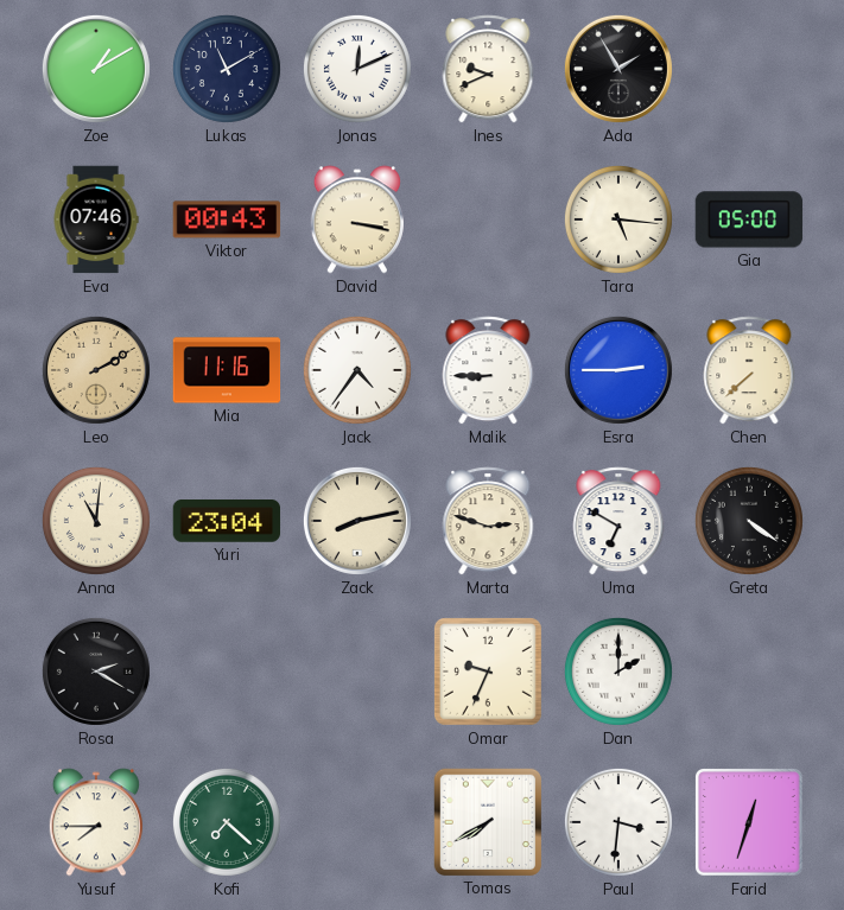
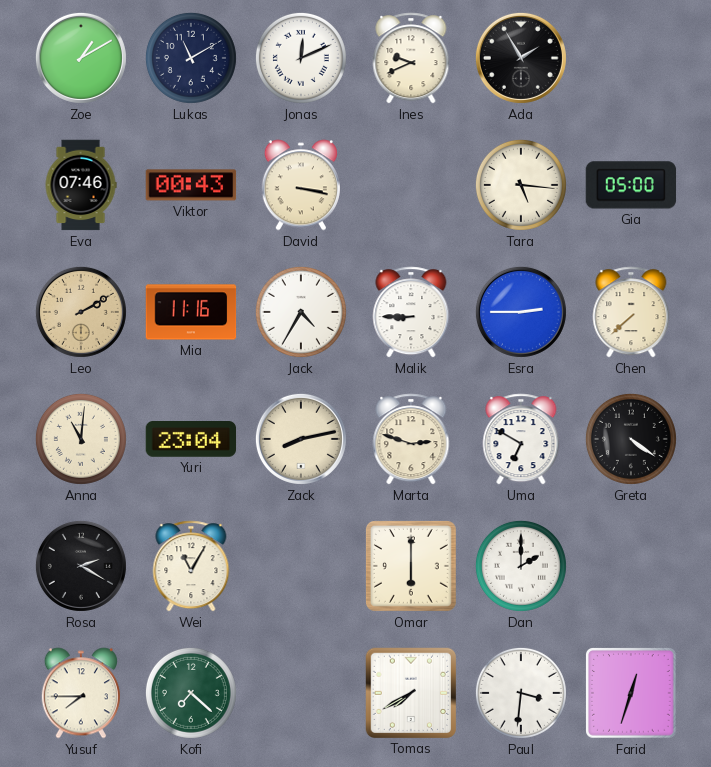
Jack: 4:36 -> 4:35
Wei: none -> 11:05
Omar: 9:34 -> 6:00
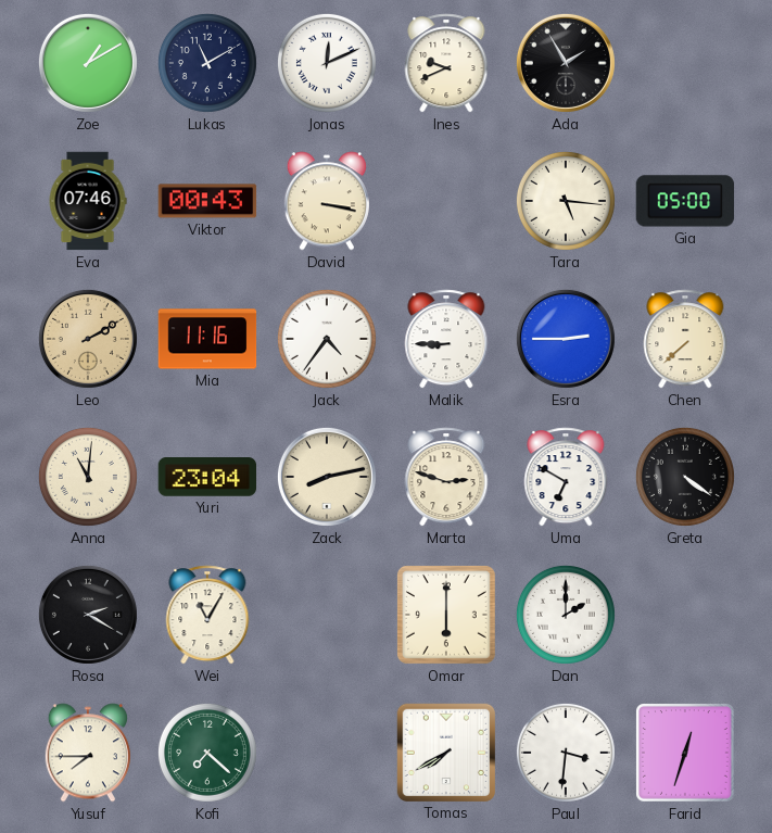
Jack: 4:35 -> 4:36
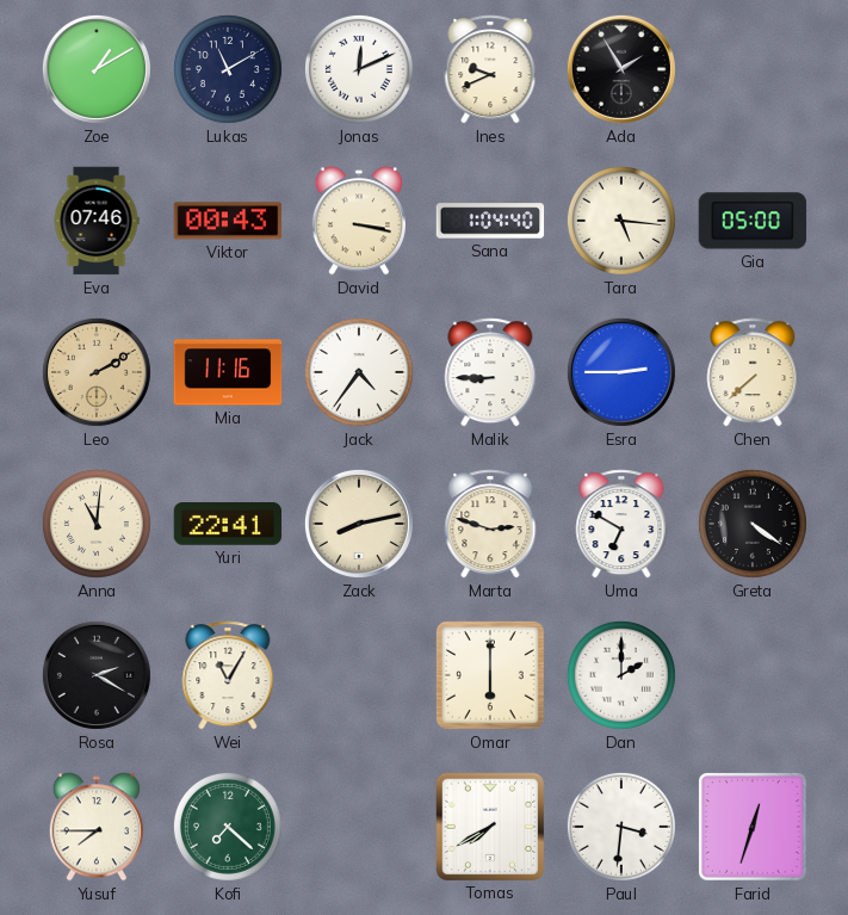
Sana: none -> 1:04
Yuri: 23:04 -> 22:41
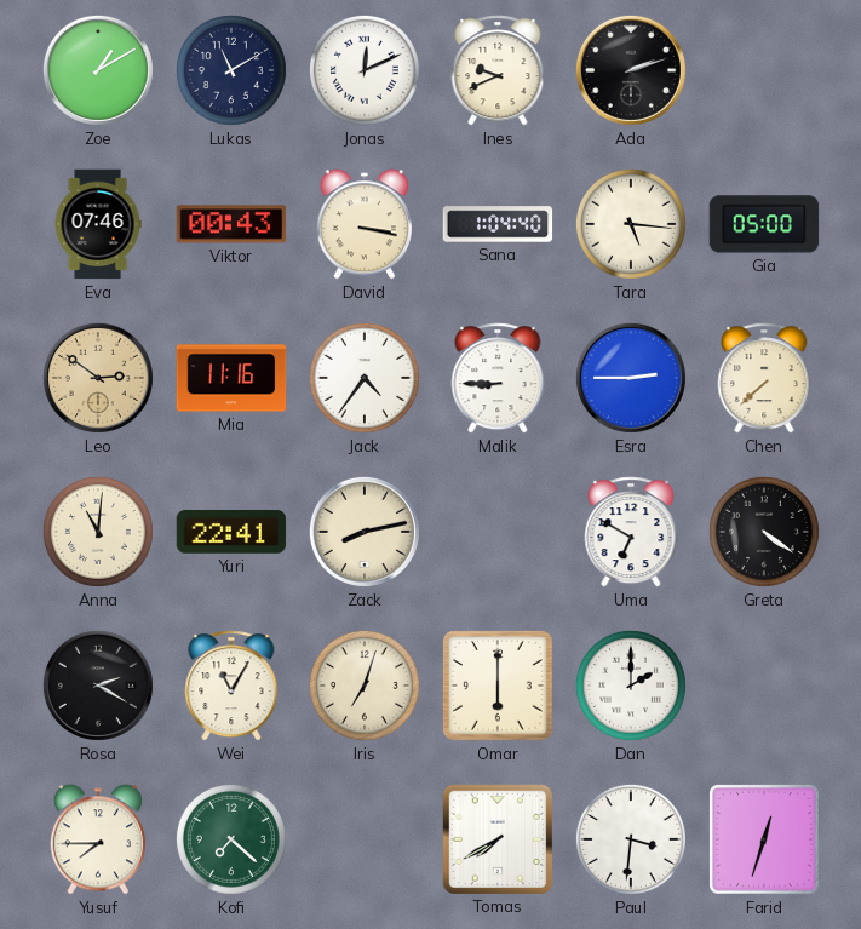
Ada: 1:55 -> 2:12
Leo: 2:10 -> 2:51
Marta: 2:48 -> none
Iris: none -> 7:03
